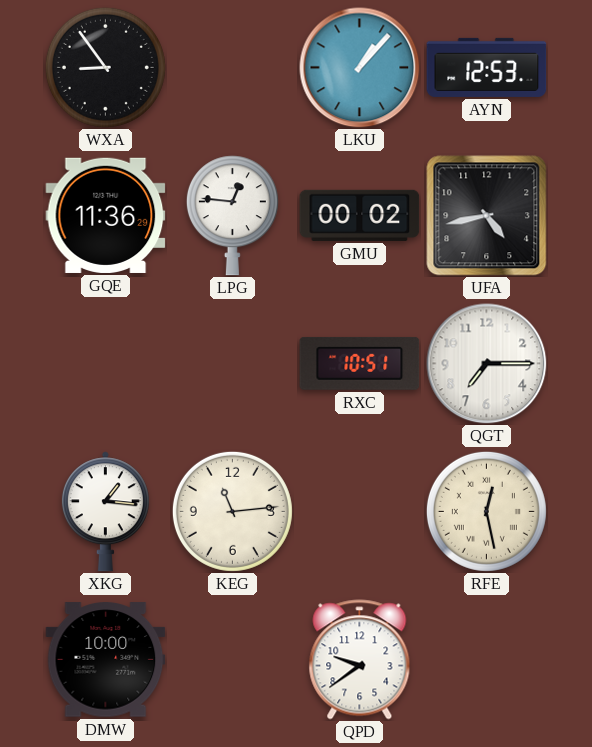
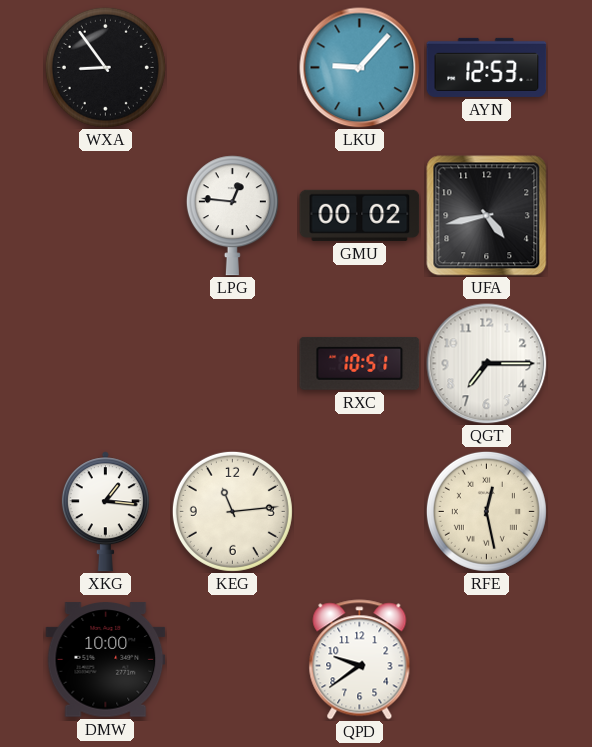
LKU: 1:07 -> 9:07
GQE: 11:36 -> none
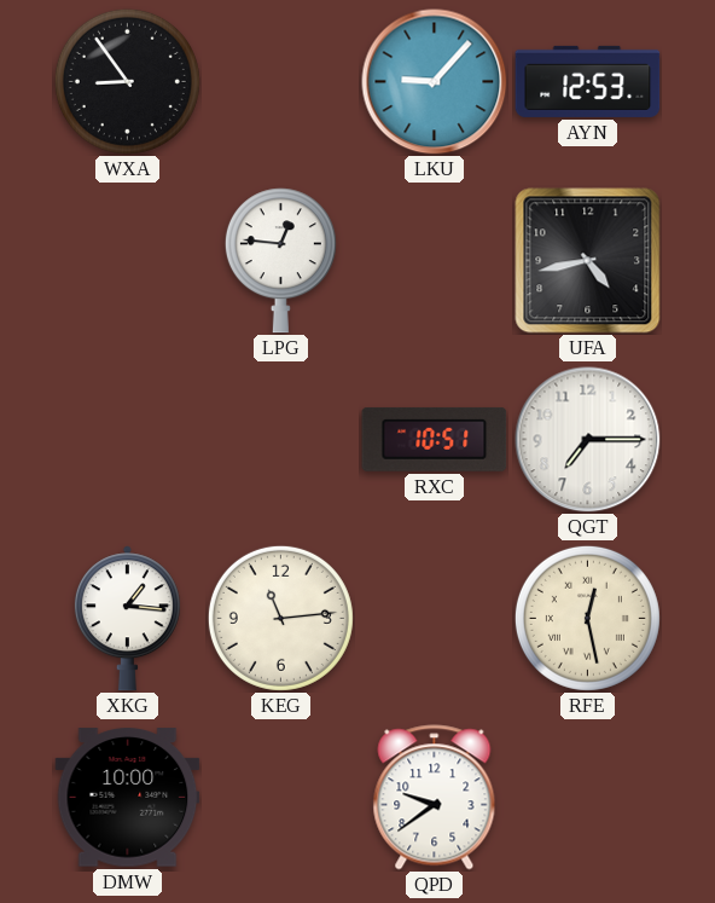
GMU: 00:02 -> none
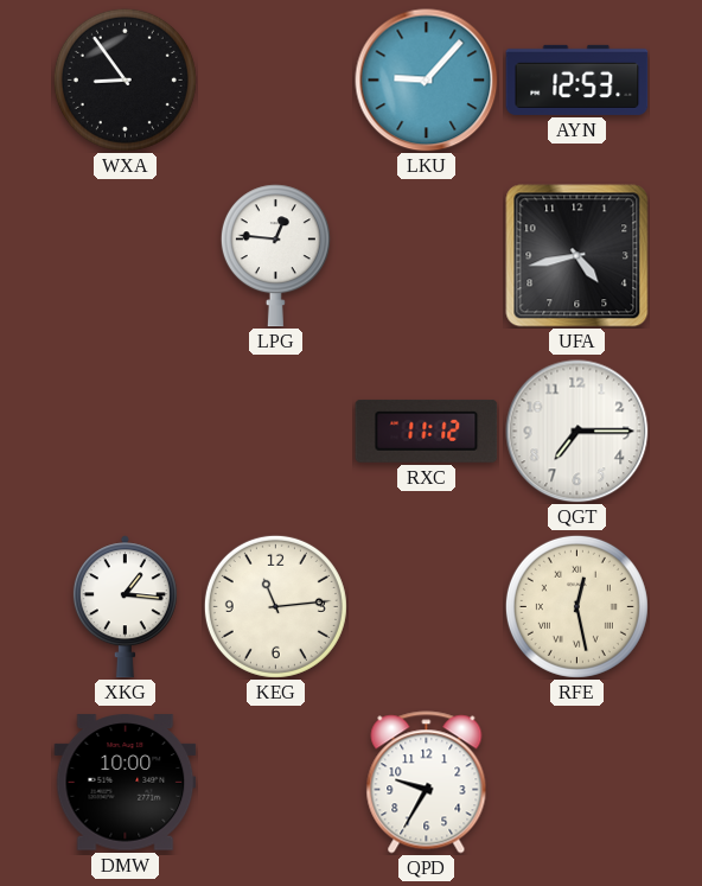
RXC: 10:51 -> 11:12
QPD: 9:39 -> 9:35
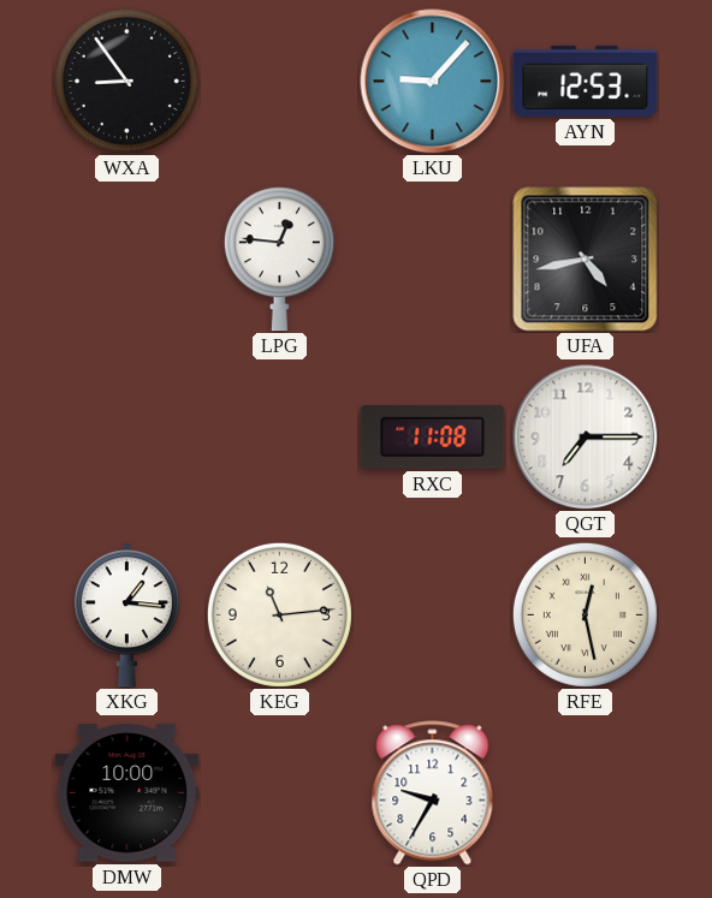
RXC: 11:12 -> 11:08
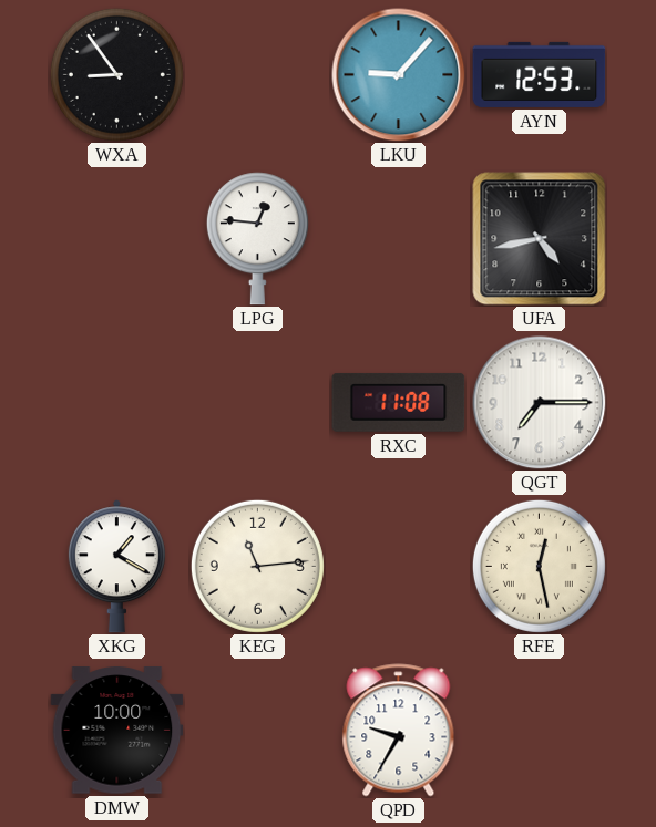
XKG: 1:16 -> 1:20
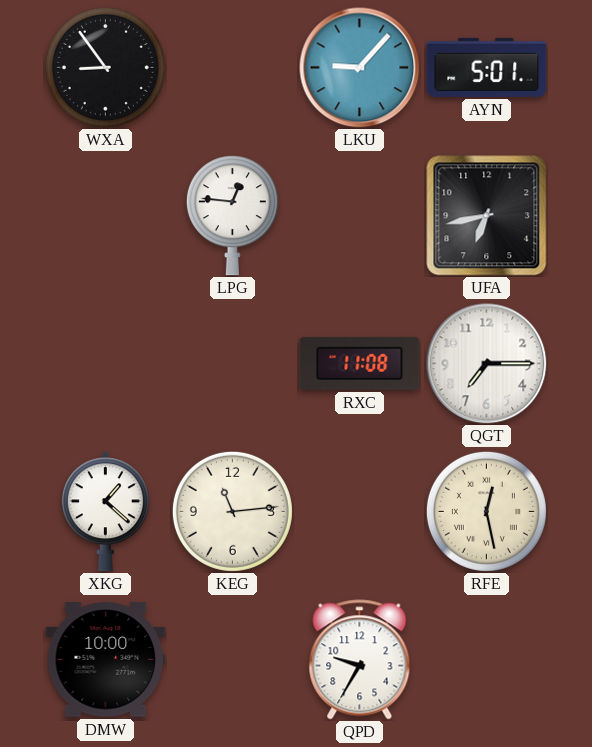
AYN: 12:53 -> 5:01
UFA: 4:43 -> 6:43
XKG: 1:20 -> 1:22
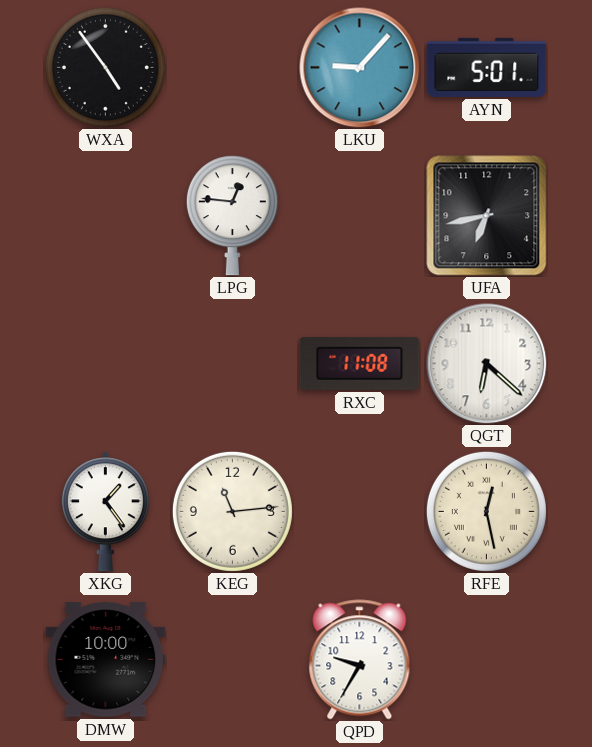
WXA: 8:54 -> 4:54
QGT: 7:15 -> 6:22
XKG: 1:22 -> 1:24
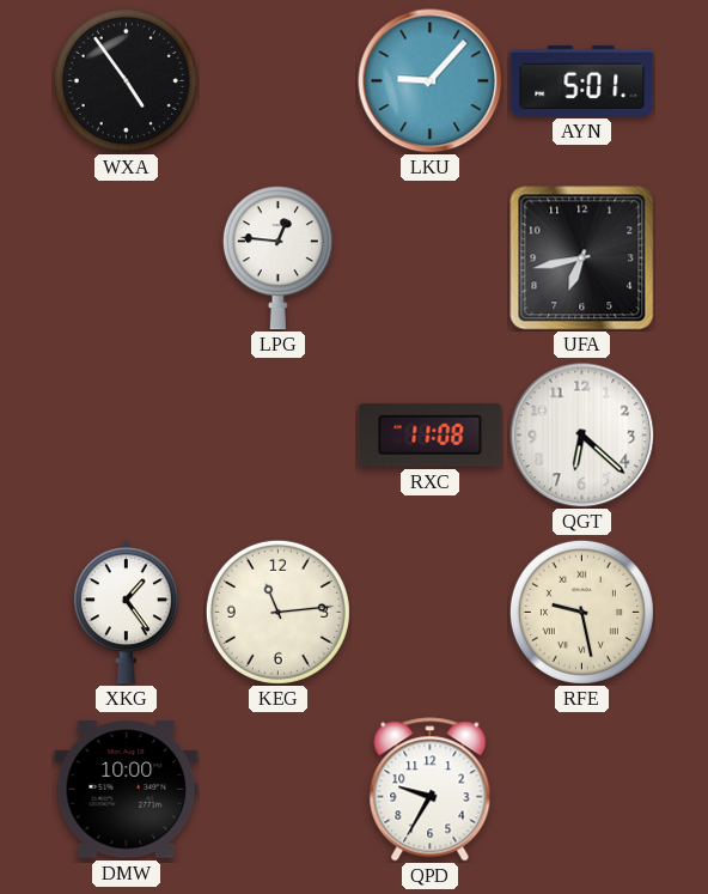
RFE: 12:28 -> 9:28
